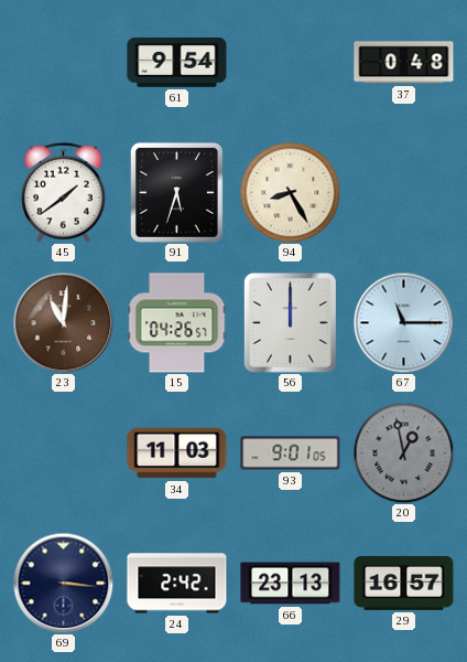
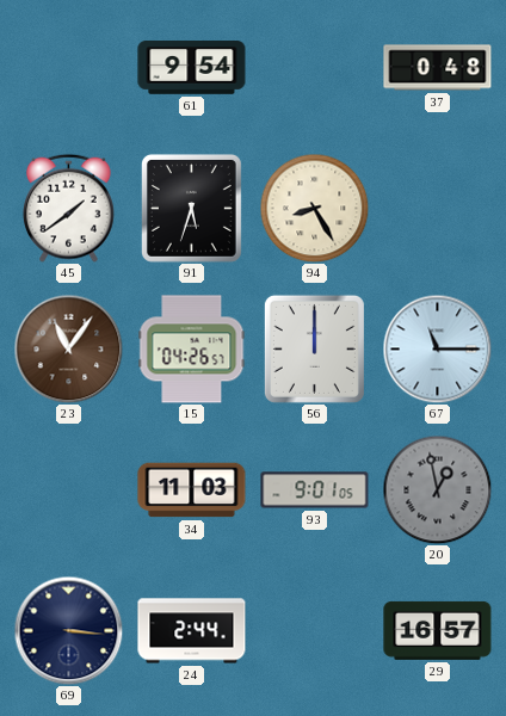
23: 11:01 -> 11:06
24: 2:42 -> 2:44
66: 23:13 -> none
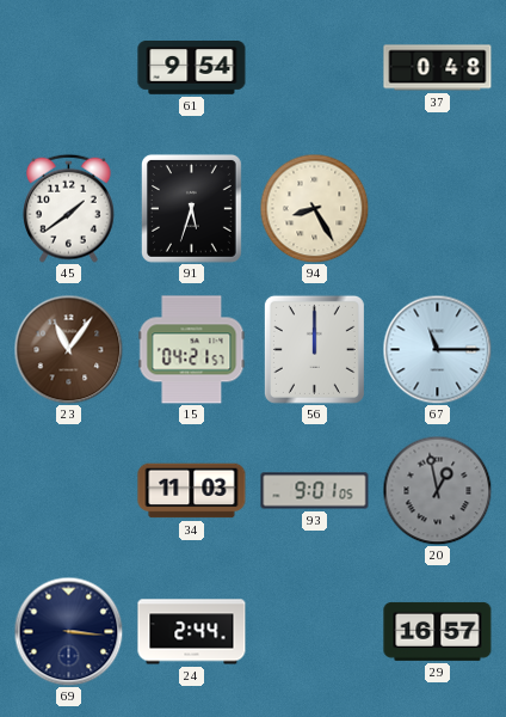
15: 04:26 -> 04:21
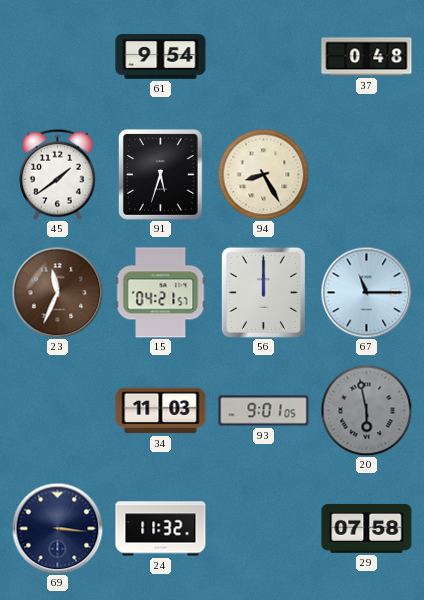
23: 11:06 -> 11:34
20: 12:58 -> 5:58
24: 2:44 -> 11:32
29: 16:57 -> 07:58
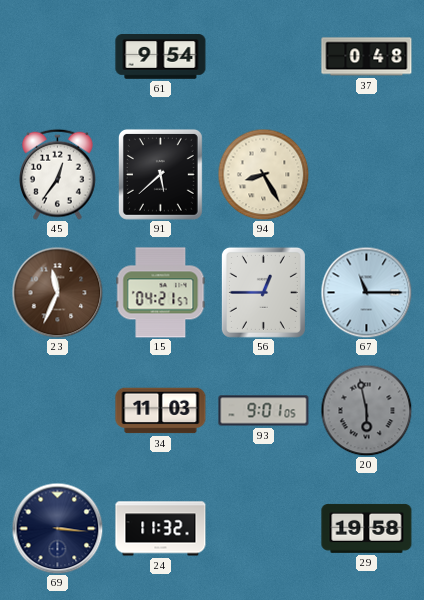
45: 1:39 -> 12:36
91: 5:33 -> 5:38
56: 12:00 -> 12:45
29: 07:58 -> 19:58
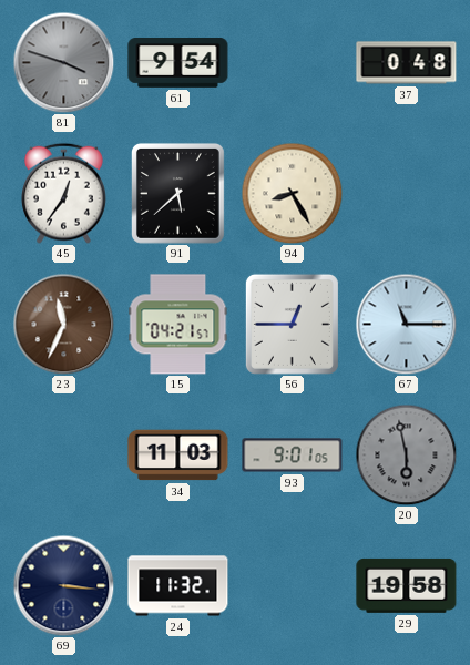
81: none -> 3:48
